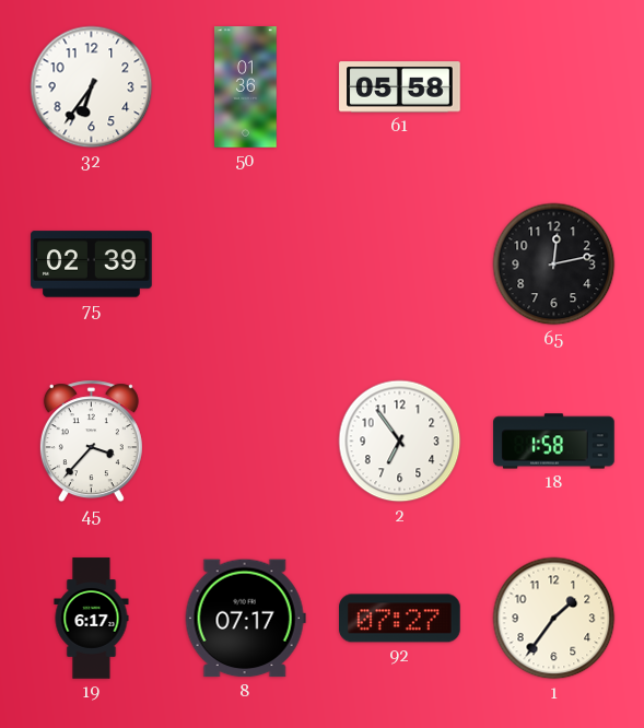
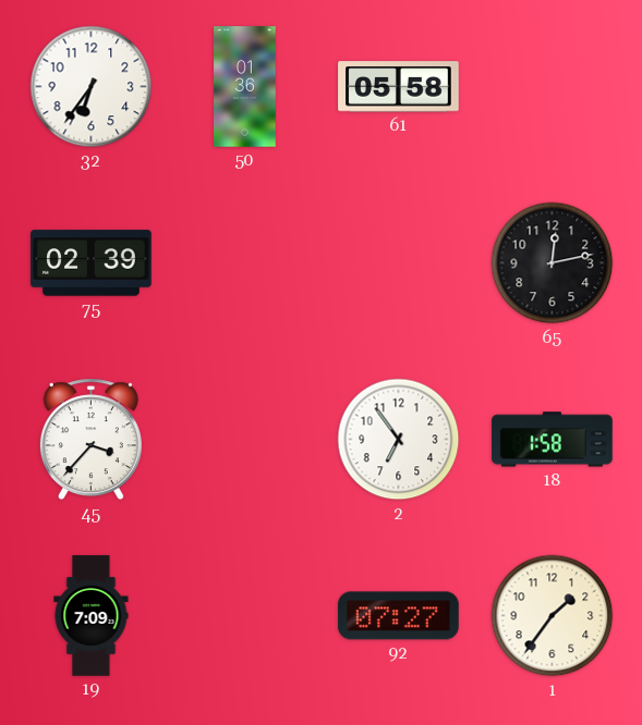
19: 6:17 -> 7:09
8: 07:17 -> none
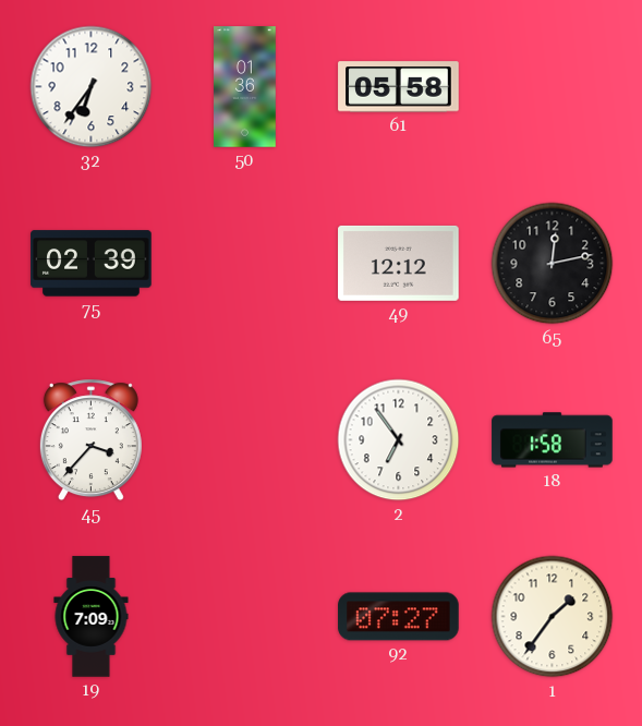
49: none -> 12:12
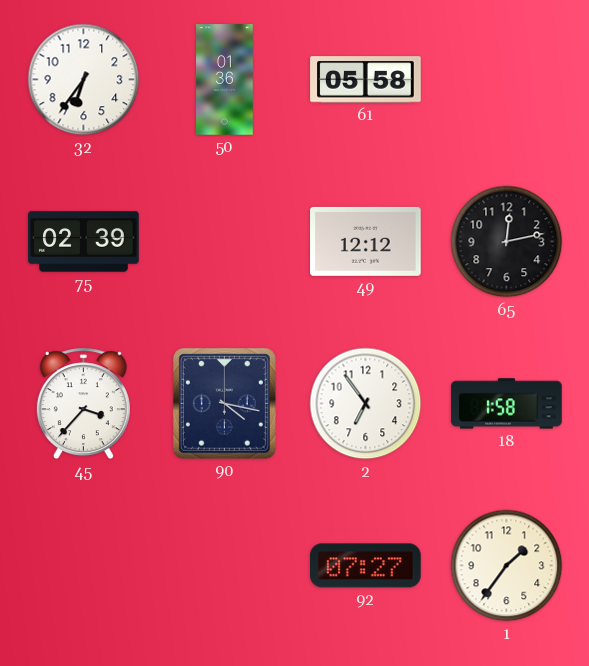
90: none -> 4:17
19: 7:09 -> none
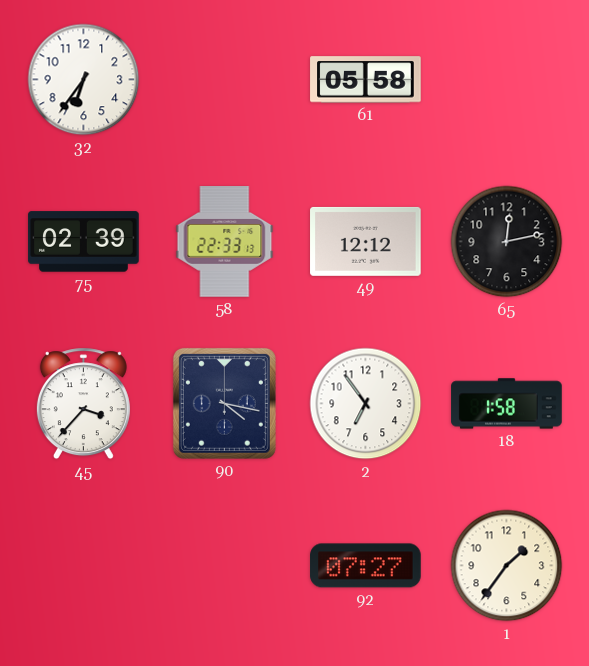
50: 01:36 -> none
58: none -> 22:33
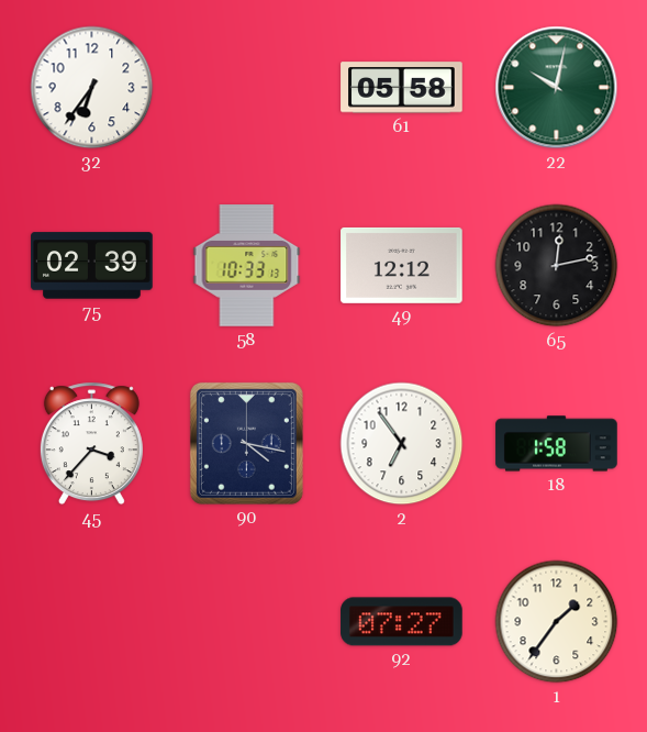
22: none -> 10:02
58: 22:33 -> 10:33
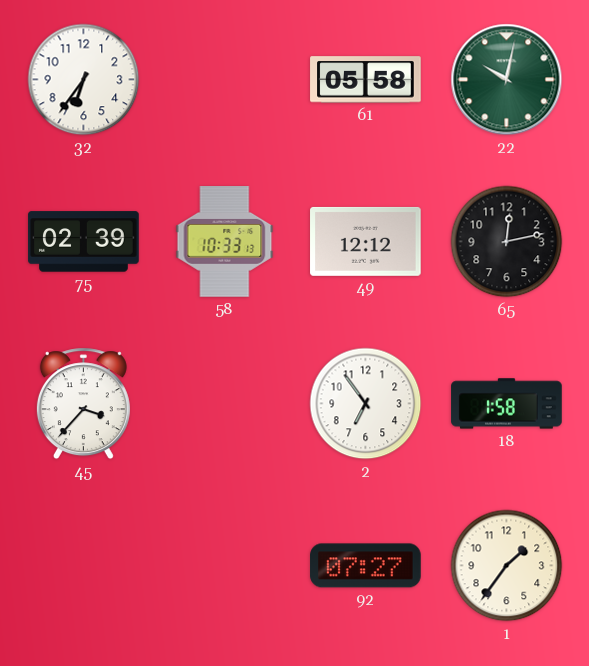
90: 4:17 -> none
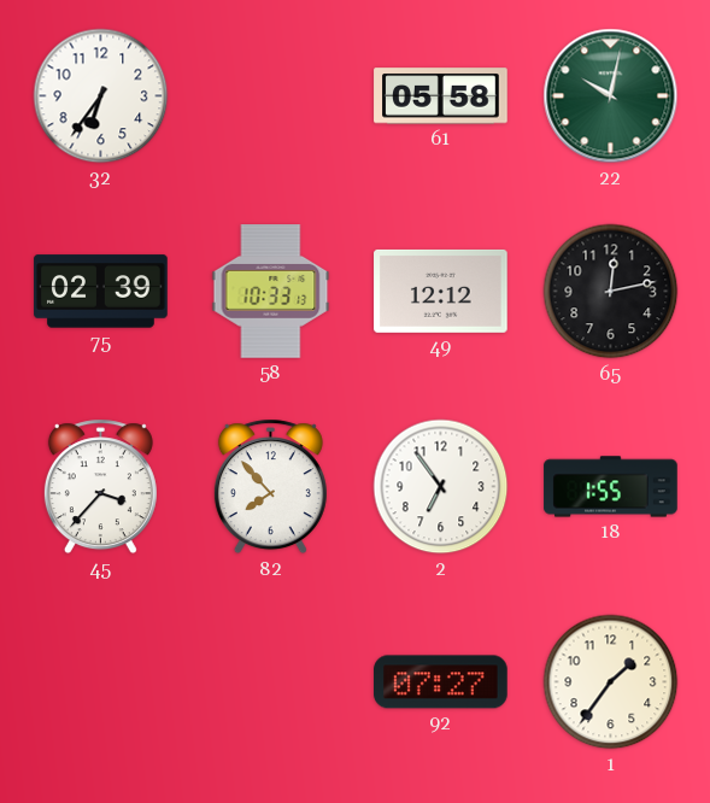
82: none -> 7:53
18: 1:58 -> 1:55
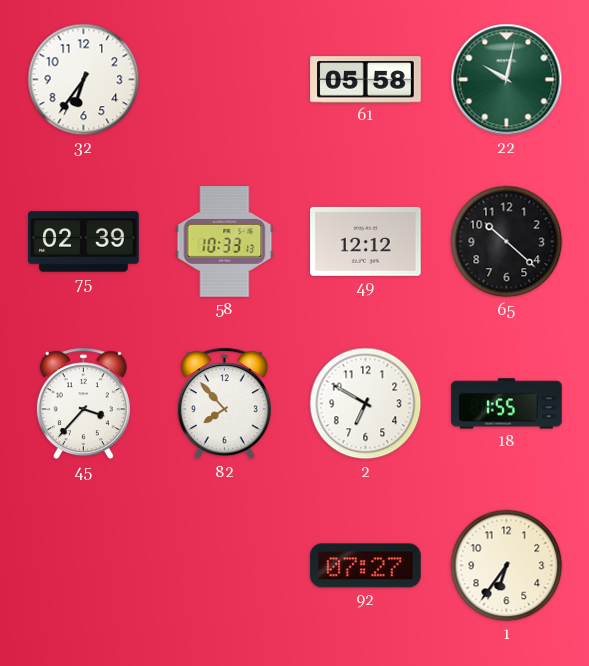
65: 12:13 -> 10:22
2: 6:54 -> 6:50
1: 1:36 -> 6:36
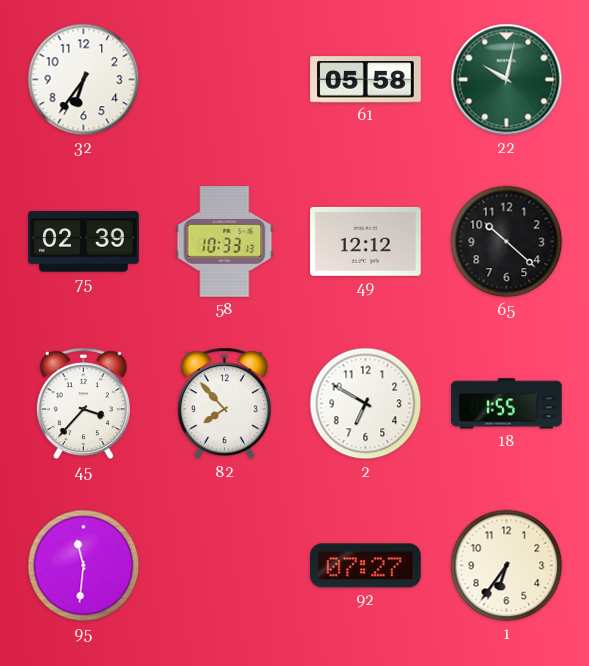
95: none -> 11:31
